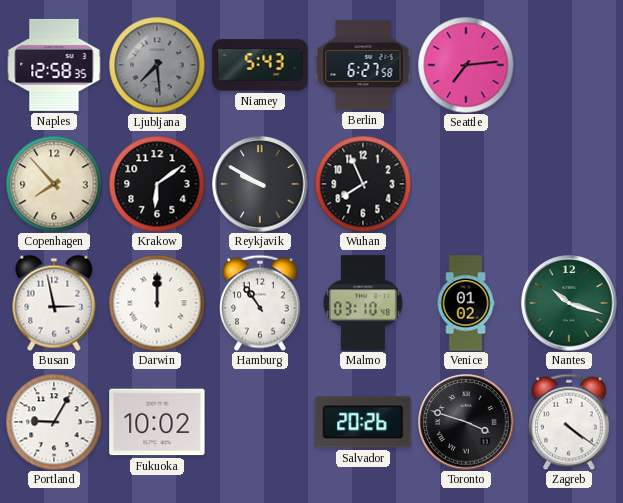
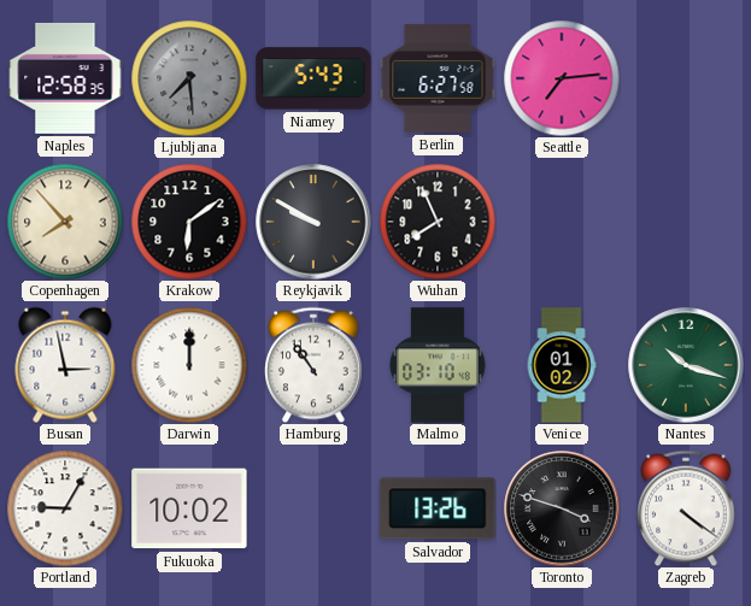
Salvador: 20:26 -> 13:26
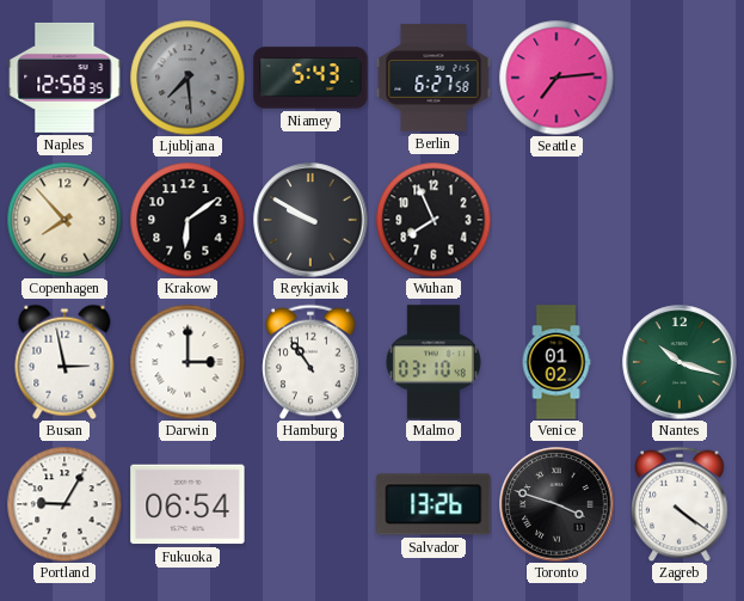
Darwin: 12:00 -> 3:00
Fukuoka: 10:02 -> 06:54
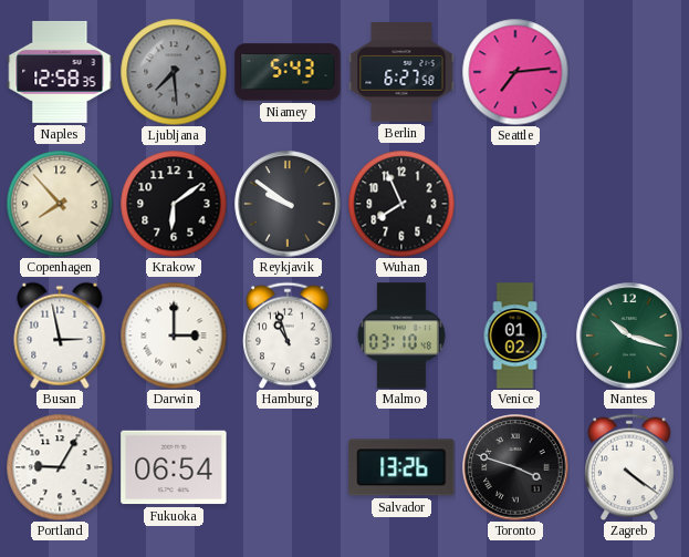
Reykjavik: 9:50 -> 9:51
Hamburg: 10:54 -> 10:57
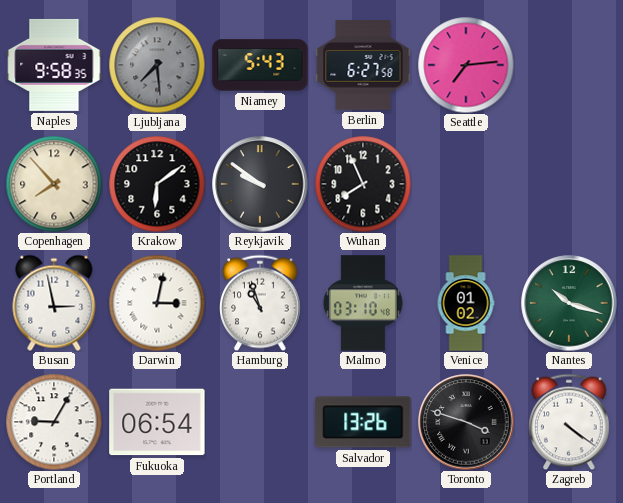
Naples: 12:58 -> 9:58
Darwin: 3:00 -> 3:02
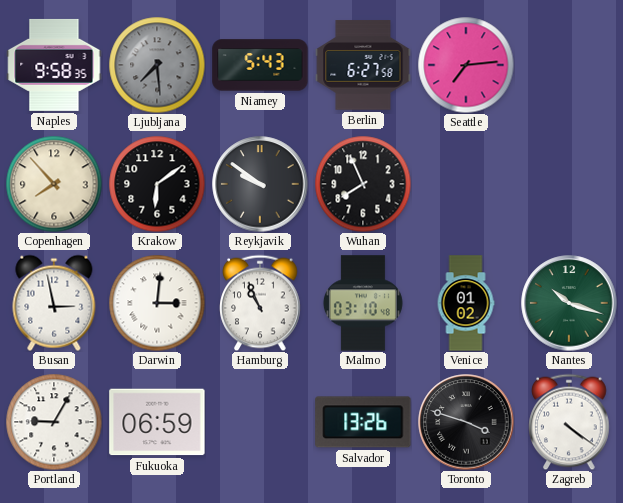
Darwin: 3:02 -> 3:01
Hamburg: 10:57 -> 10:56
Fukuoka: 06:54 -> 06:59
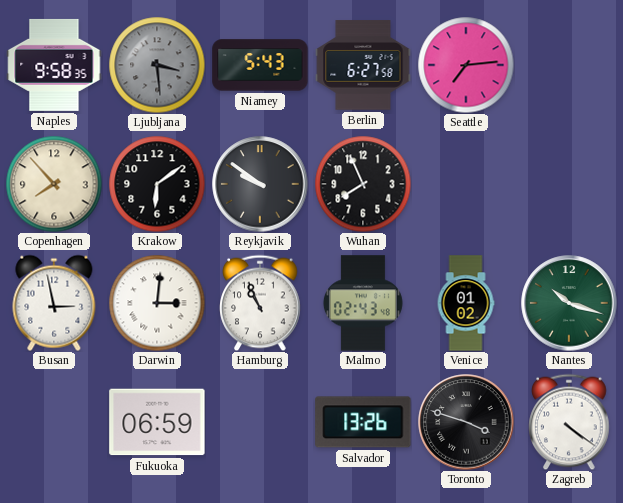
Ljubljana: 7:29 -> 3:29
Malmo: 03:10 -> 02:43
Portland: 9:05 -> none
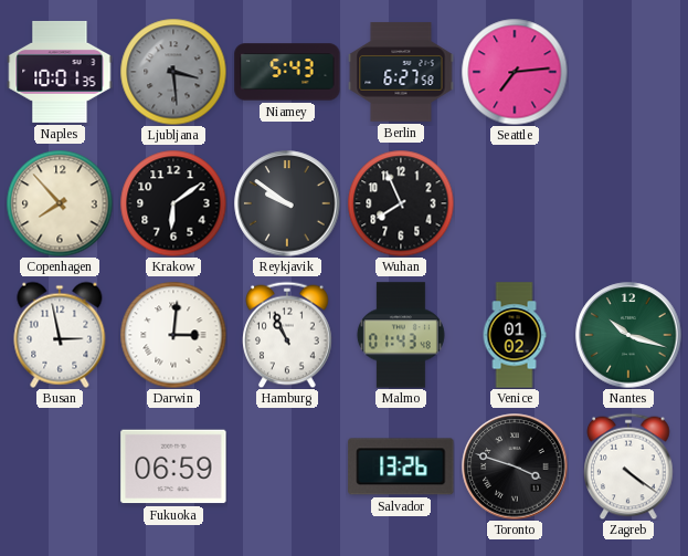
Naples: 9:58 -> 10:01
Malmo: 02:43 -> 01:43
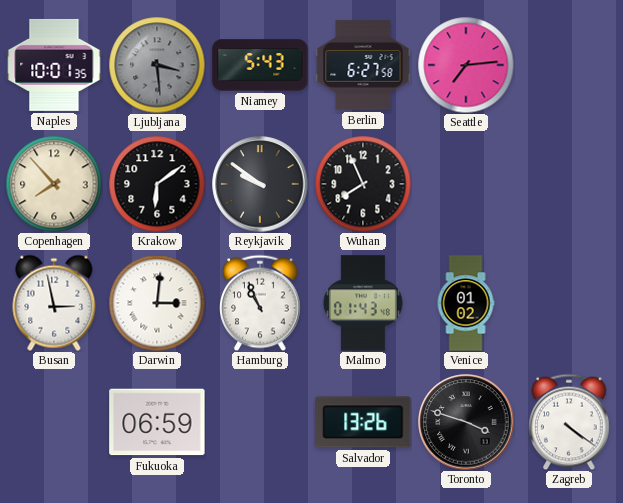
Nantes: 10:18 -> none
